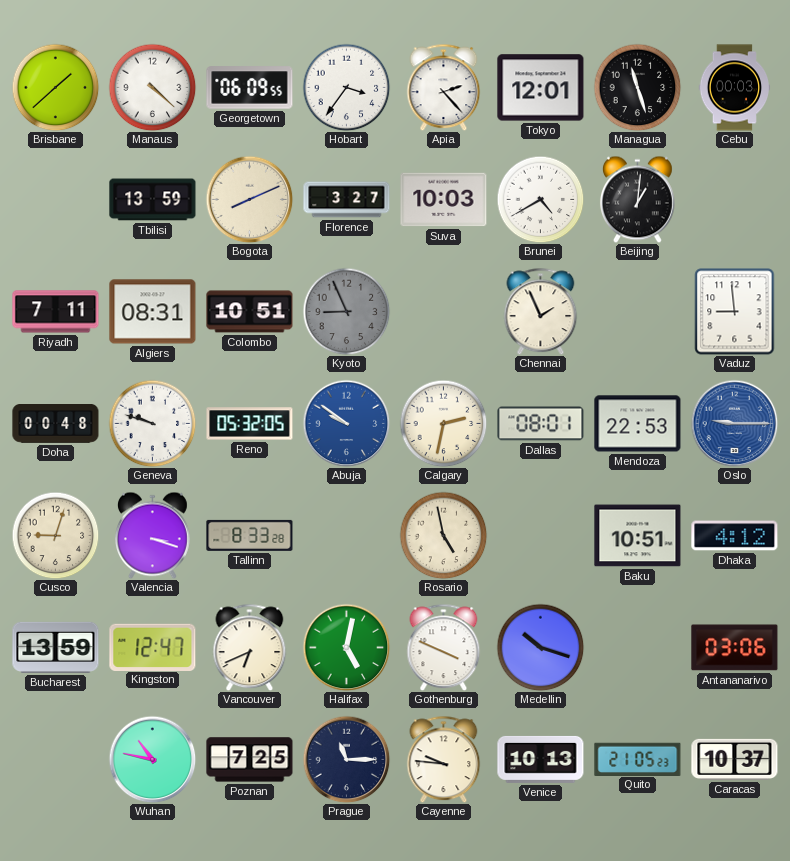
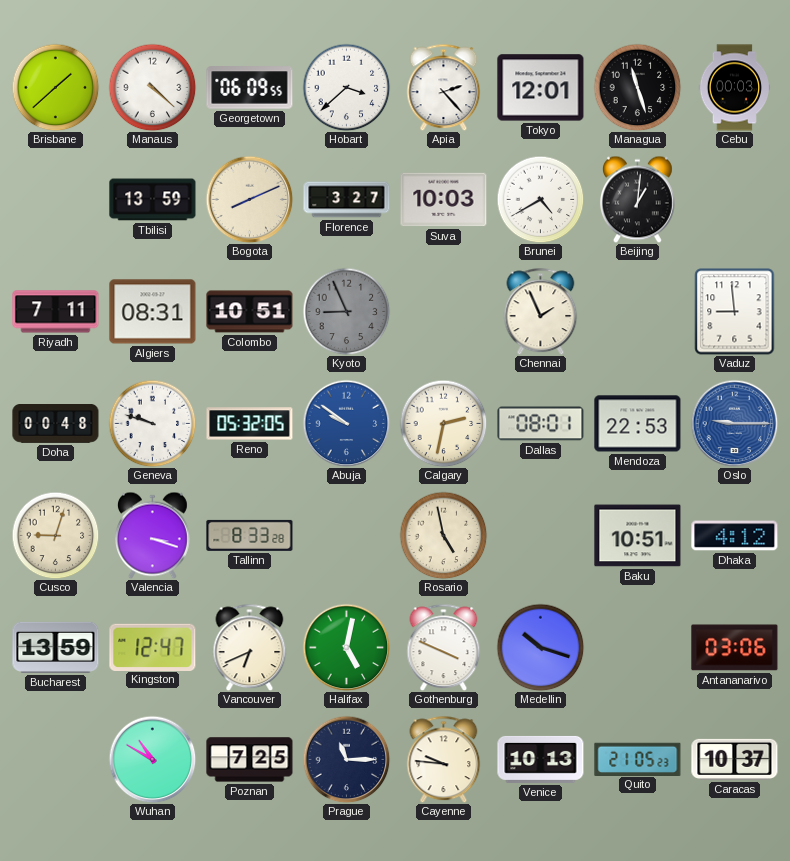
Hobart: 3:36 -> 3:38
Wuhan: 10:47 -> 10:50
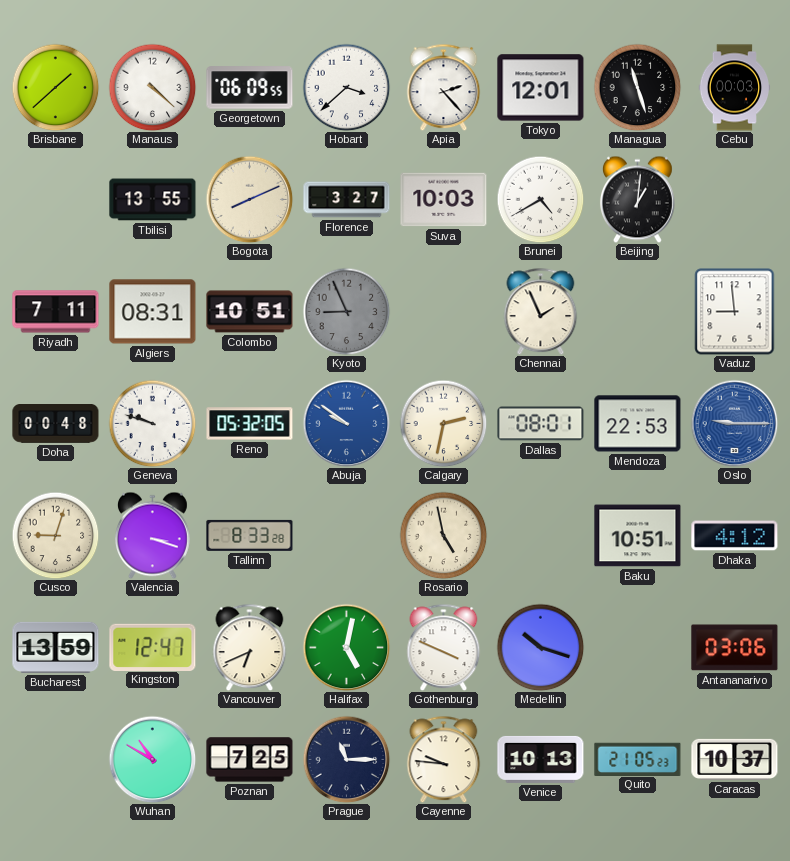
Tbilisi: 13:59 -> 13:55
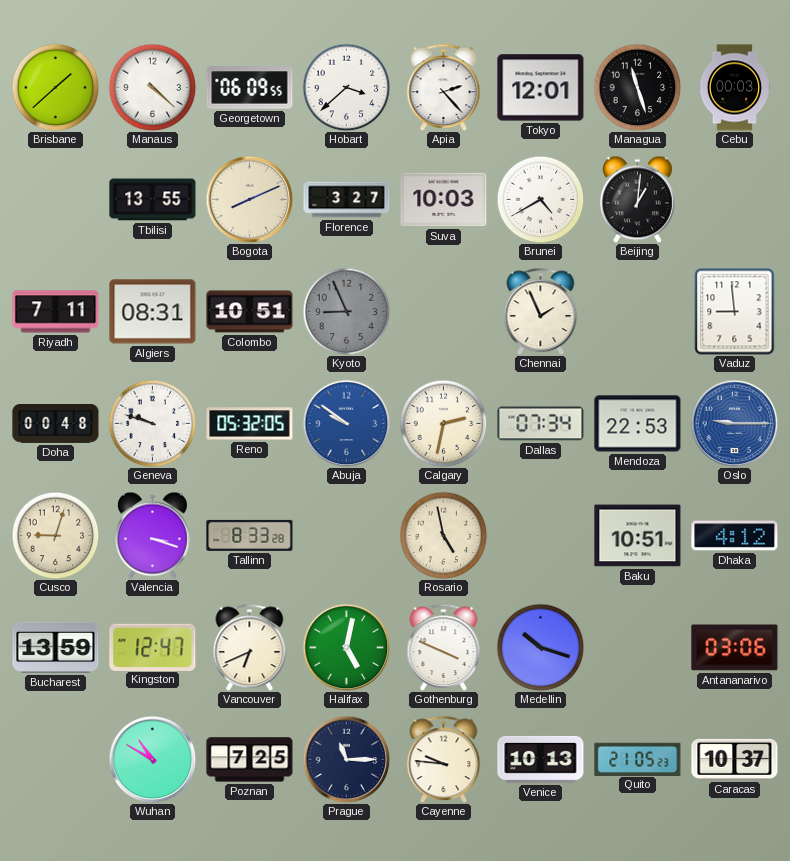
Dallas: 08:01 -> 07:34
